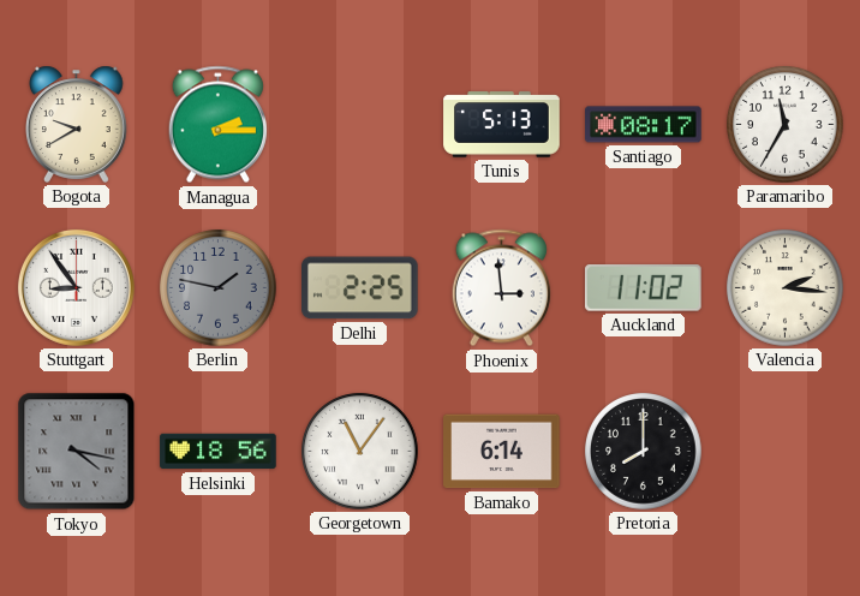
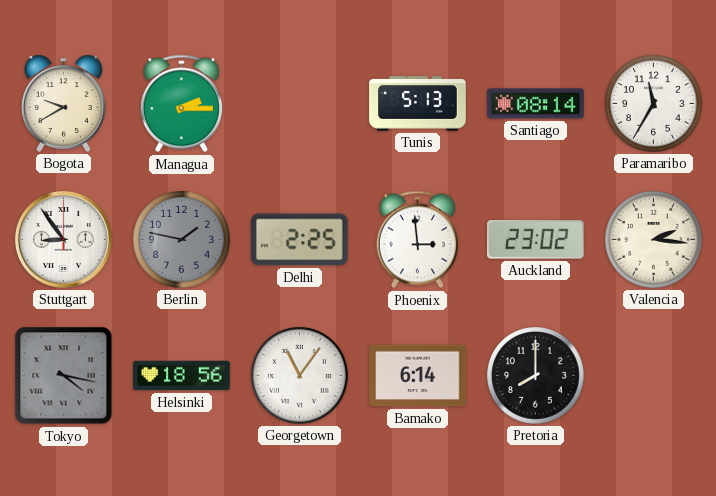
Santiago: 08:17 -> 08:14
Auckland: 11:02 -> 23:02
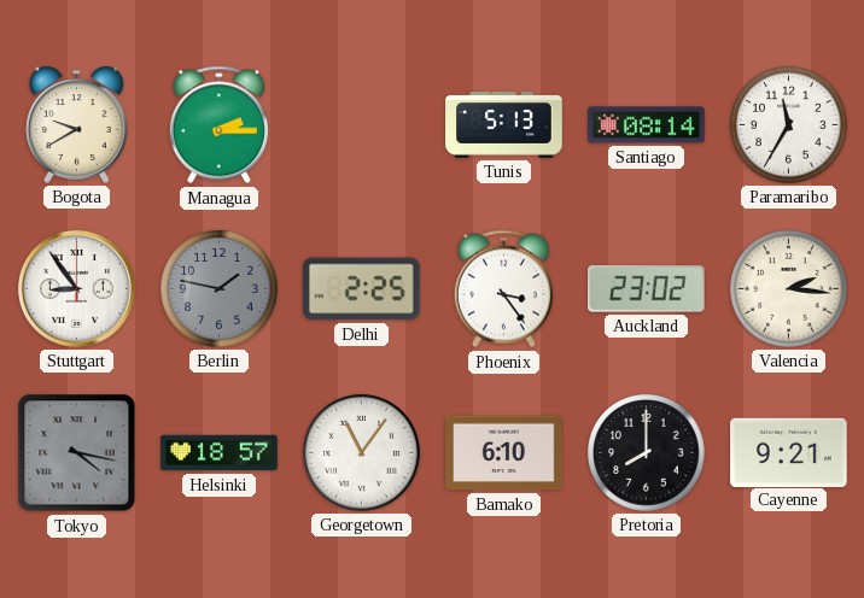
Phoenix: 2:59 -> 3:24
Helsinki: 18:56 -> 18:57
Bamako: 6:14 -> 6:10
Cayenne: none -> 9:21
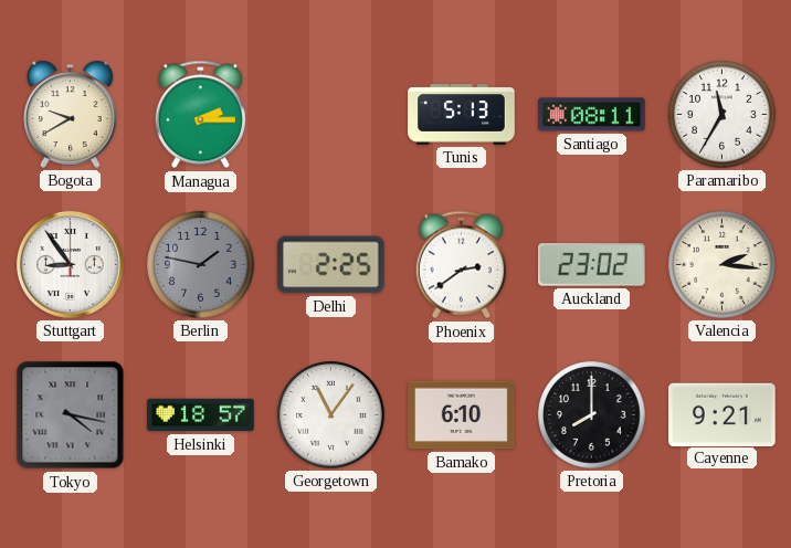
Santiago: 08:14 -> 08:11
Phoenix: 3:24 -> 2:39
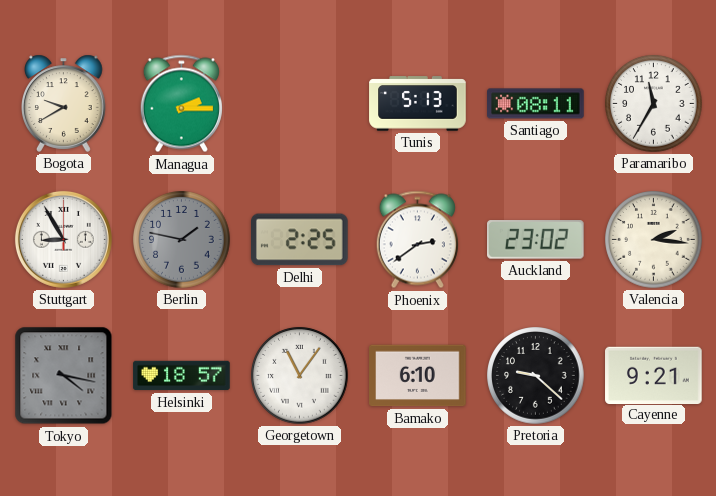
Stuttgart: 8:54 -> 8:55
Pretoria: 8:00 -> 9:22
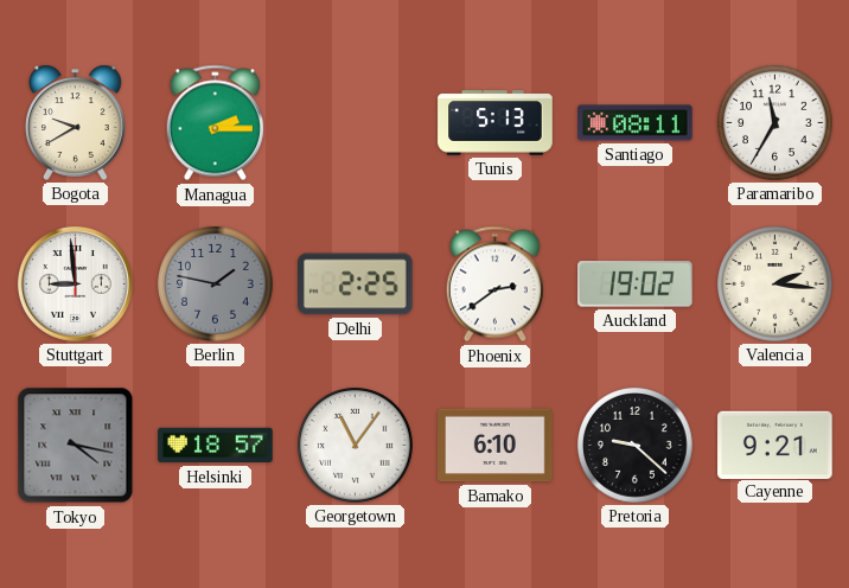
Stuttgart: 8:55 -> 8:59
Auckland: 23:02 -> 19:02
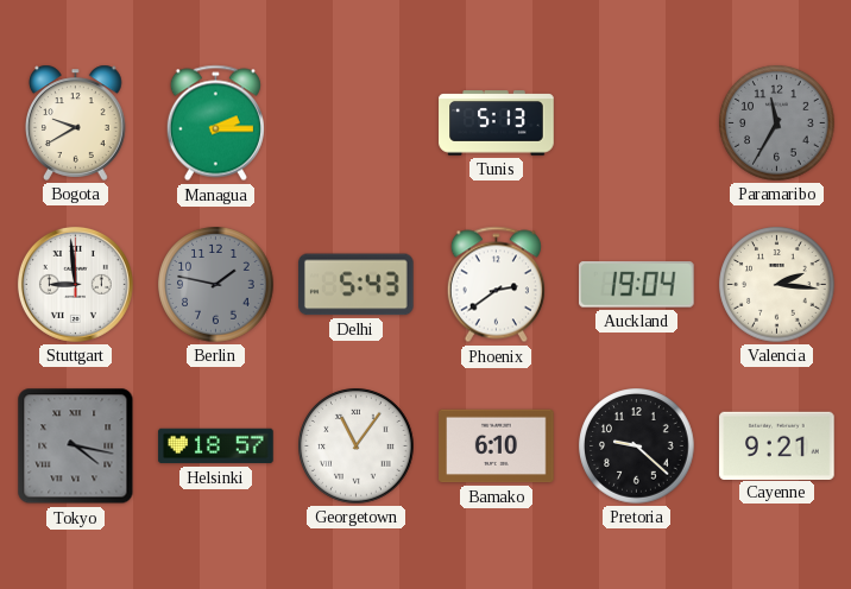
Santiago: 08:11 -> none
Paramaribo dial: white -> grey
Delhi: 2:25 -> 5:43
Auckland: 19:02 -> 19:04
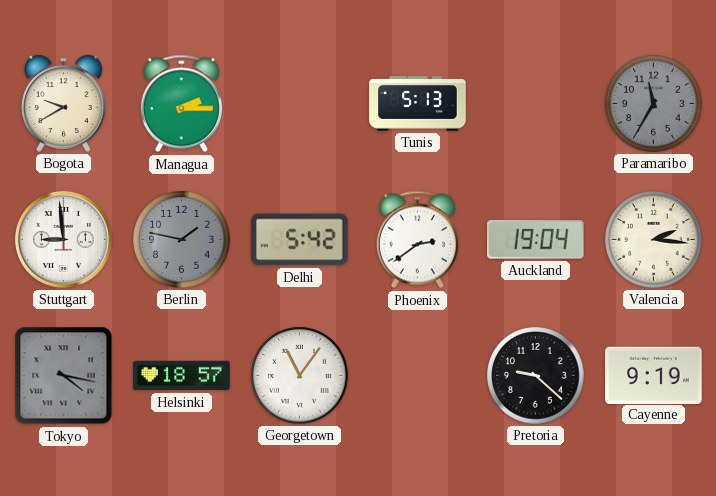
Delhi: 5:43 -> 5:42
Bamako: 6:10 -> none
Cayenne: 9:21 -> 9:19
